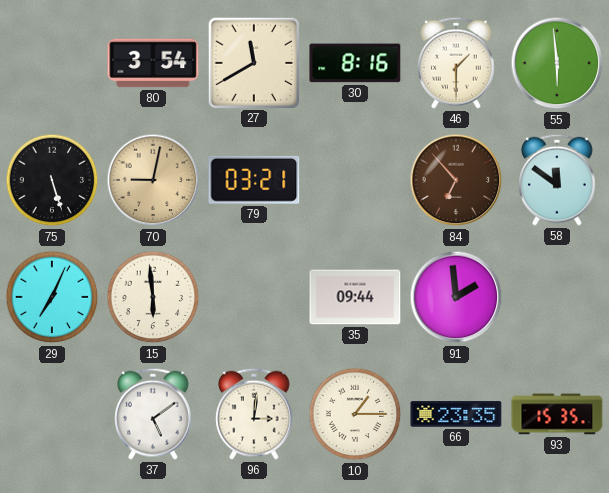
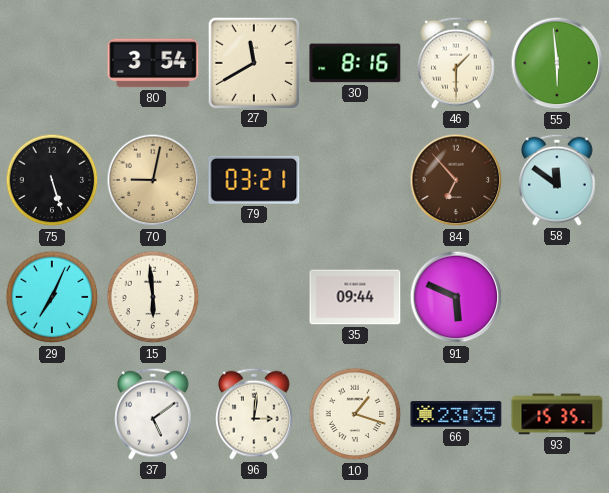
91: 1:59 -> 5:49
10: 1:15 -> 1:18
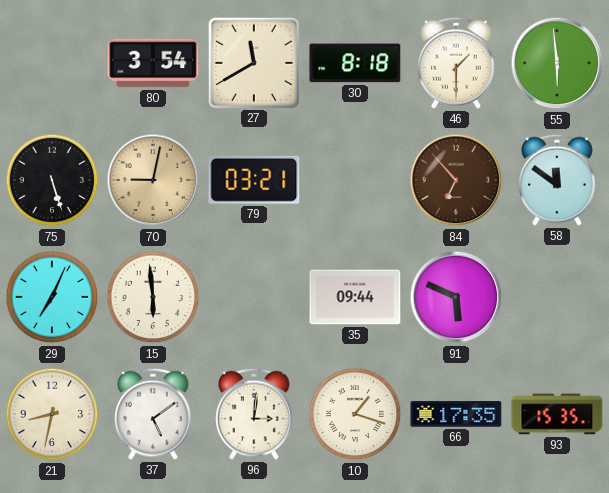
30: 8:16 -> 8:18
21: none -> 8:32
66: 23:35 -> 17:35
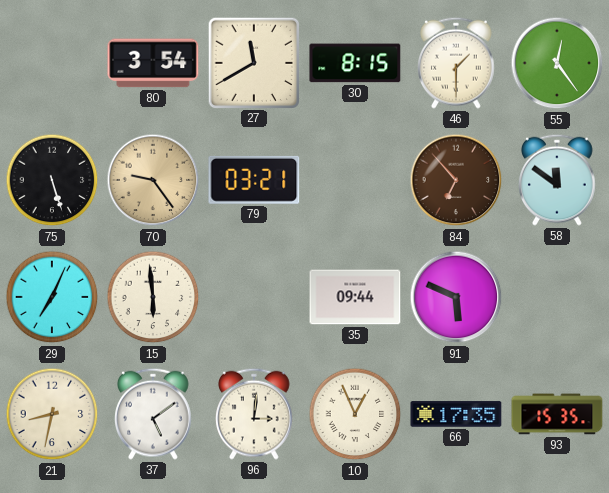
30: 8:18 -> 8:15
55: 5:59 -> 12:24
70: 9:02 -> 9:24
10: 1:18 -> 12:56
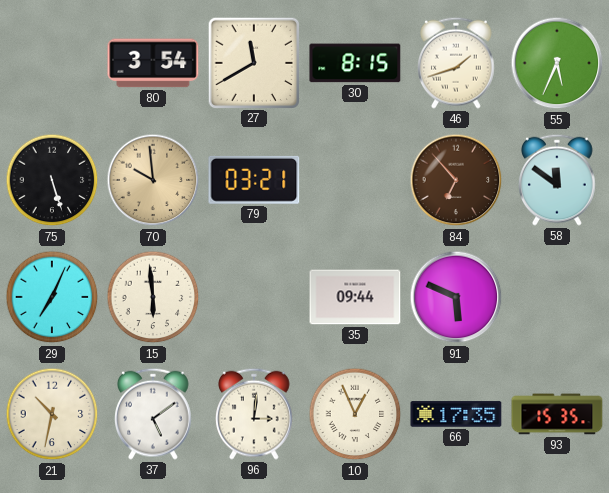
46: 1:30 -> 1:42
55: 12:24 -> 5:34
70: 9:24 -> 9:59
21: 8:32 -> 10:32
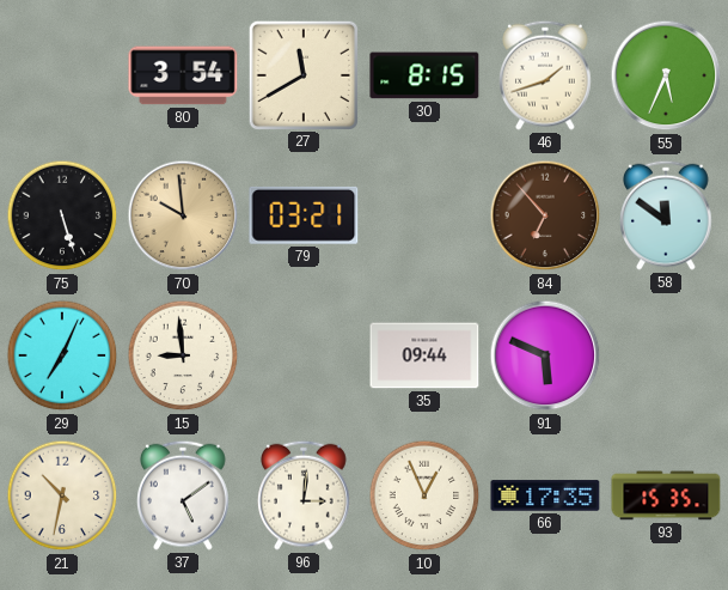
15: 5:59 -> 8:59
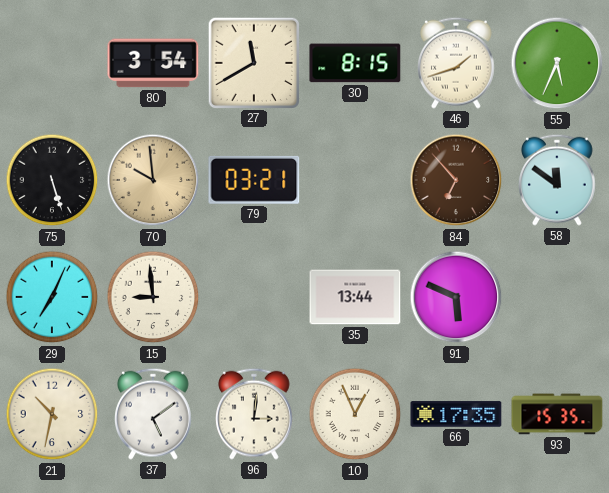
35: 09:44 -> 13:44
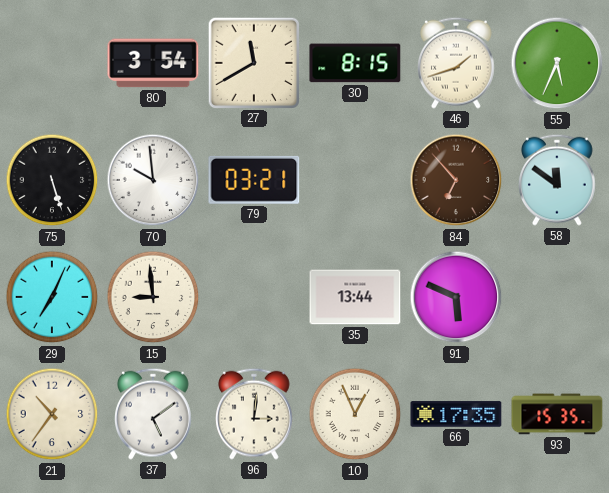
70 dial: champagne -> white
21: 10:32 -> 10:36
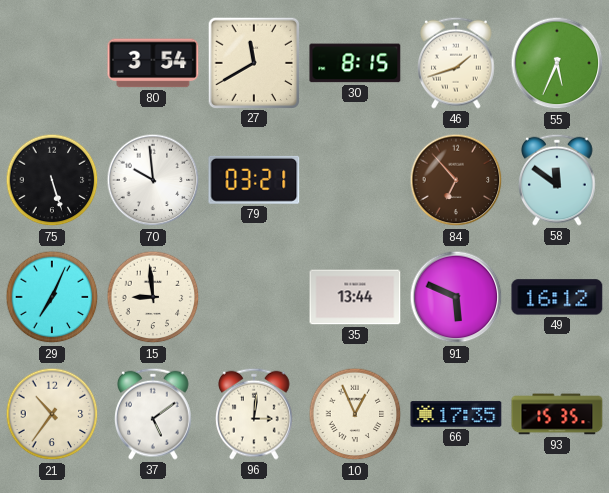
49: none -> 16:12
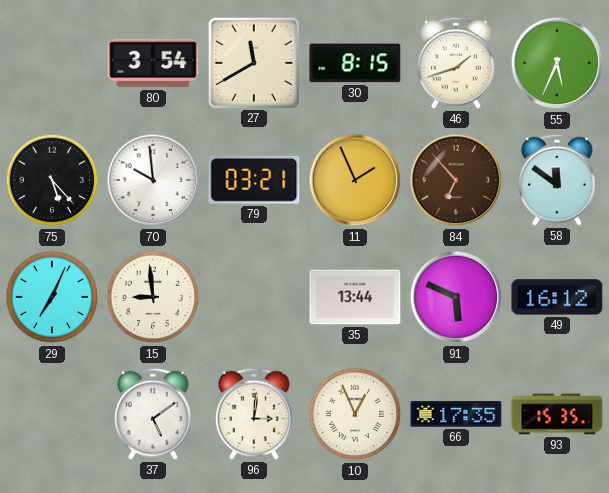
75: 5:27 -> 5:23
11: none -> 1:56
21: 10:36 -> none
